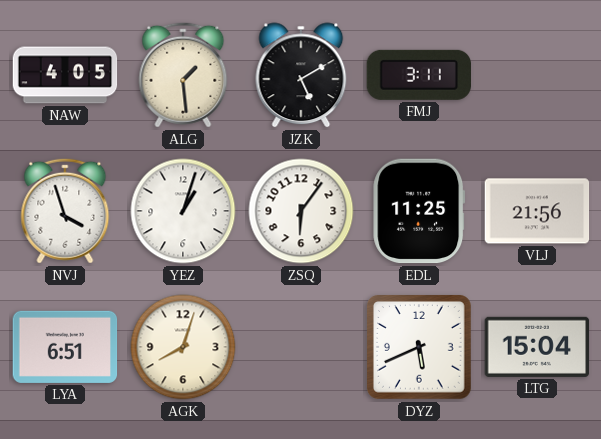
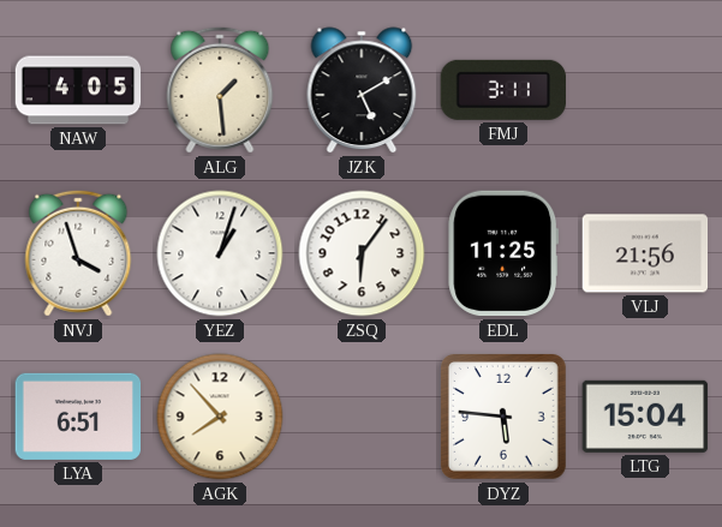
AGK: 8:03 -> 7:53
DYZ: 5:41 -> 5:46
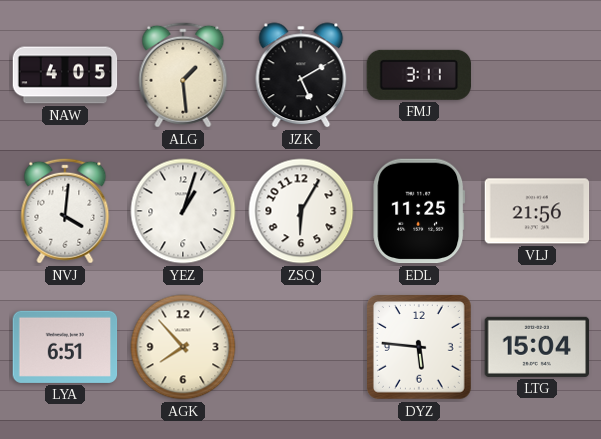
NVJ: 3:57 -> 4:01
ZSQ: 6:06 -> 6:05
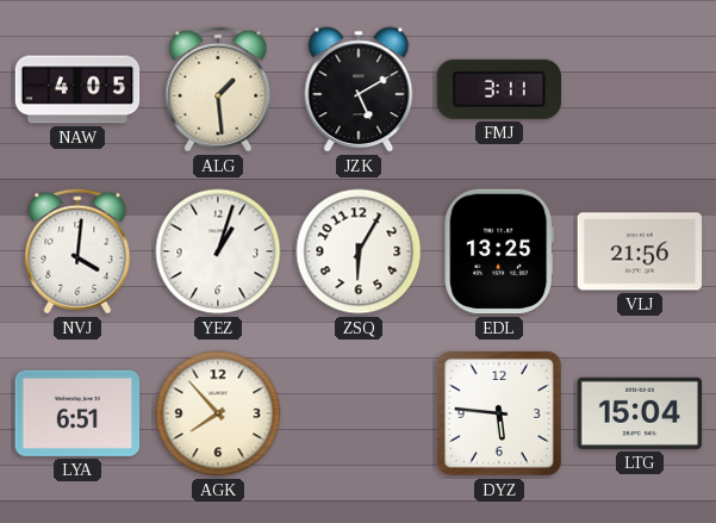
EDL: 11:25 -> 13:25
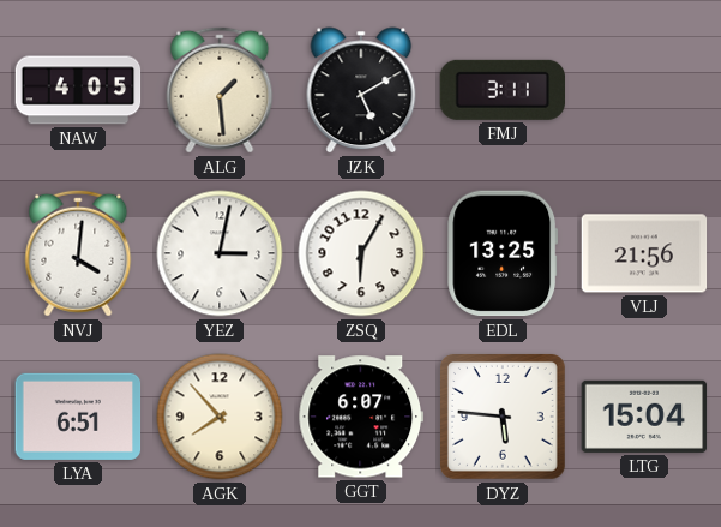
YEZ: 1:03 -> 3:02
GGT: none -> 6:07
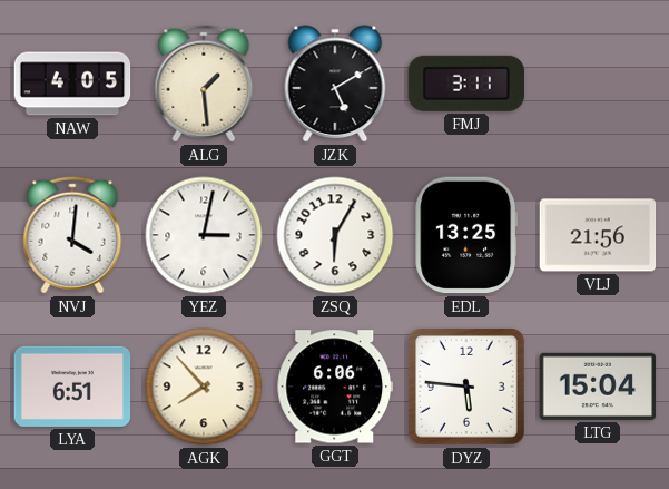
GGT: 6:07 -> 6:06
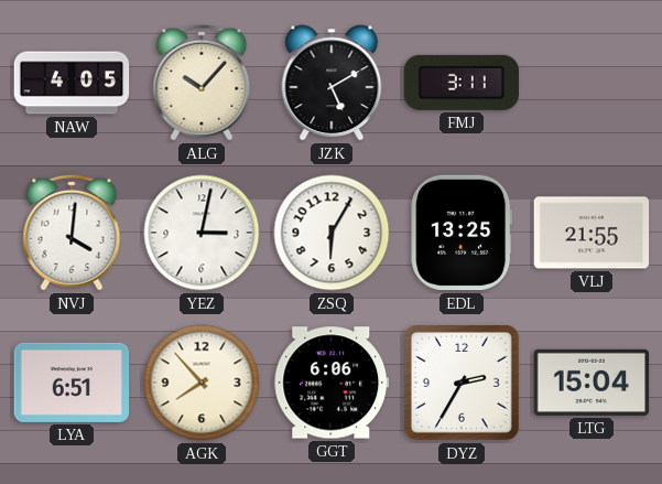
ALG: 1:29 -> 10:07
VLJ: 21:56 -> 21:55
DYZ: 5:46 -> 2:35
